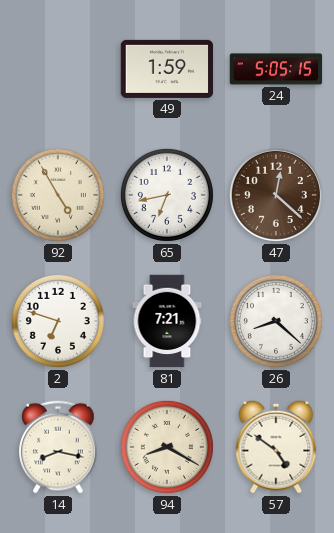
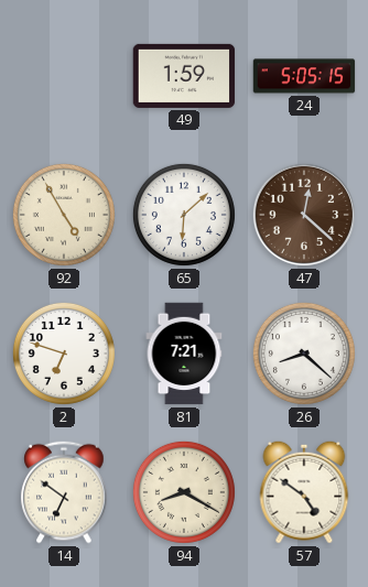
65: 6:43 -> 6:08
14: 8:17 -> 6:51
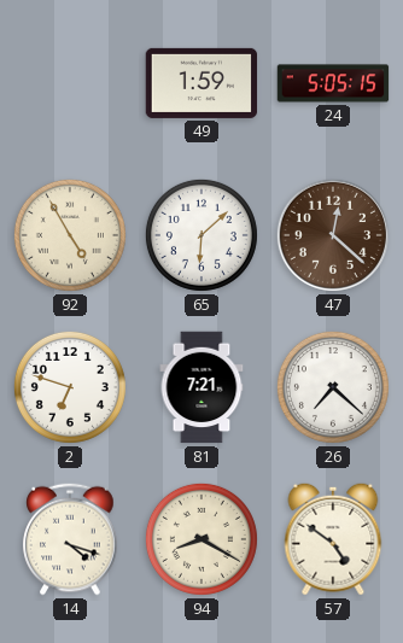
26: 8:22 -> 7:22
14: 6:51 -> 4:18
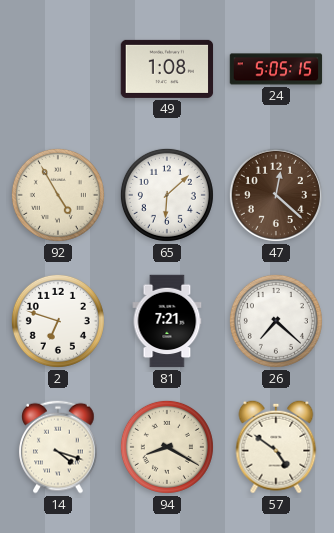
49: 1:59 -> 1:08
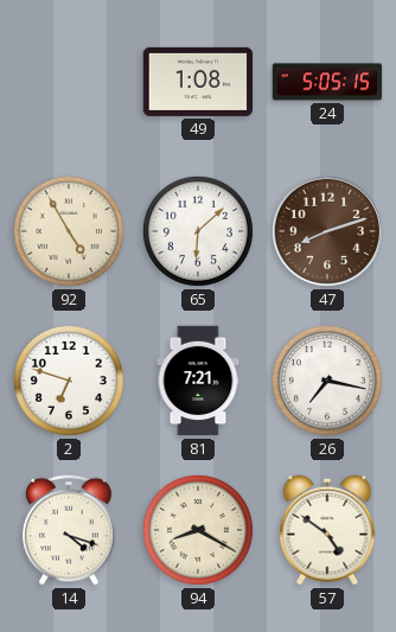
47: 12:22 -> 8:12
26: 7:22 -> 7:17
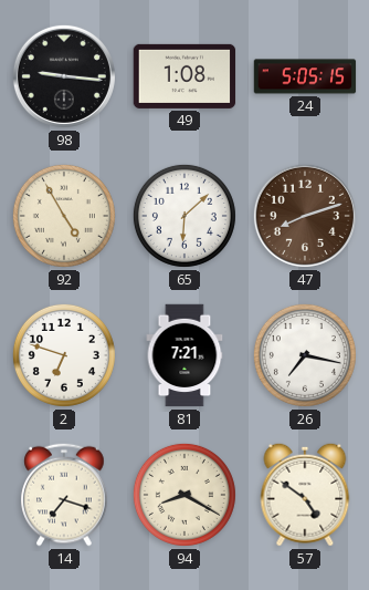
98: none -> 9:16
14: 4:18 -> 7:18
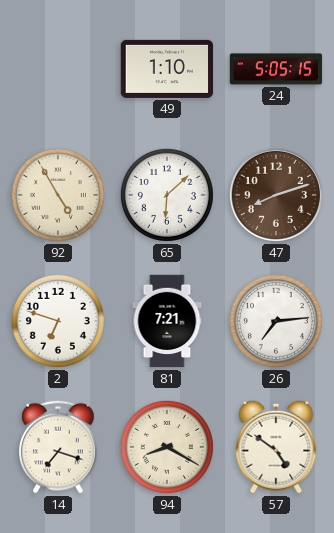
98: 9:16 -> none
49: 1:08 -> 1:10
26: 7:17 -> 7:14
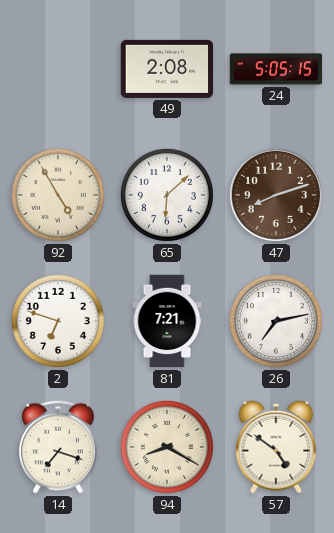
49: 1:10 -> 2:08
26: 7:14 -> 7:13
